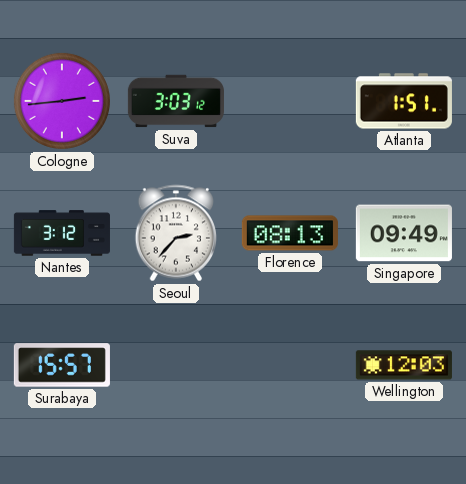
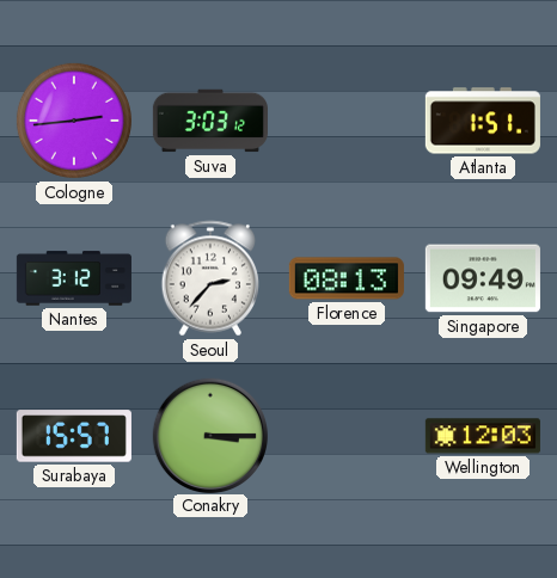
Conakry: none -> 3:15
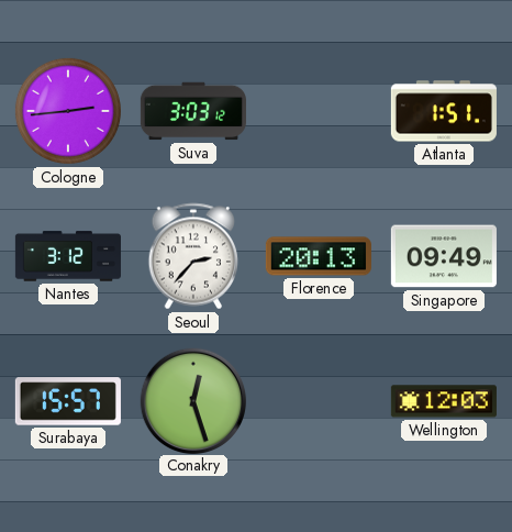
Florence: 08:13 -> 20:13
Conakry: 3:15 -> 12:27
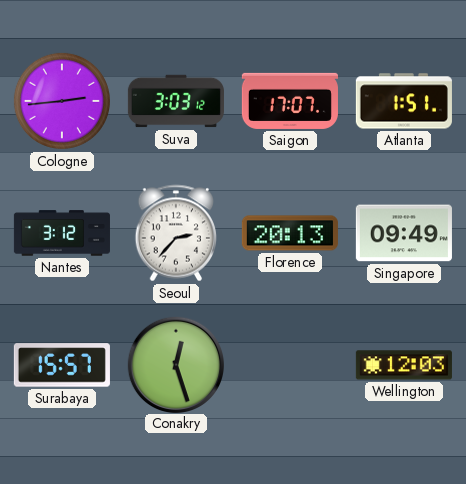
Saigon: none -> 17:07
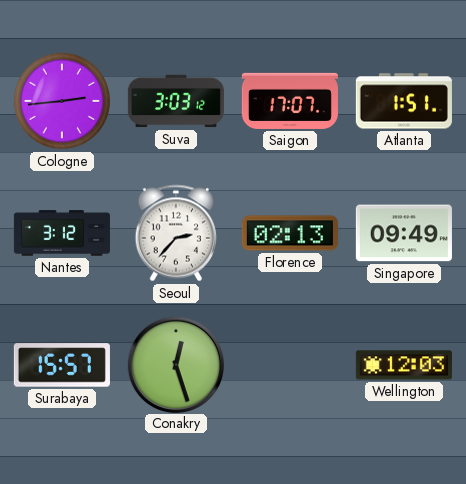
Florence: 20:13 -> 02:13
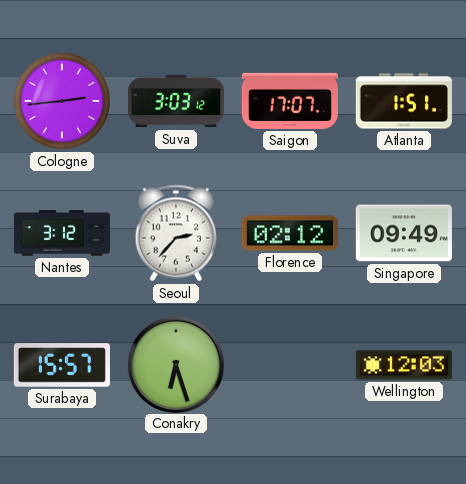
Florence: 02:13 -> 02:12
Conakry: 12:27 -> 6:27
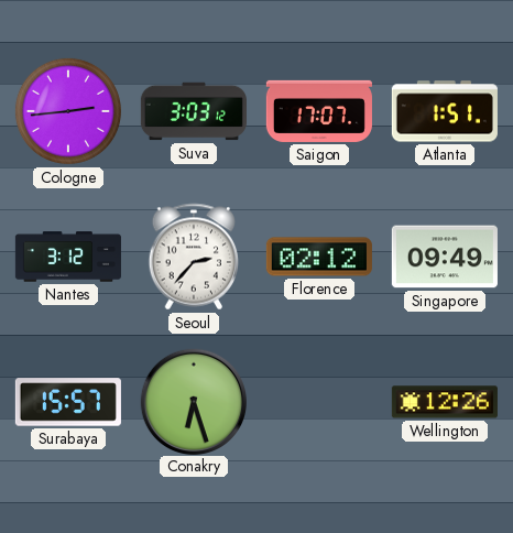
Wellington: 12:03 -> 12:26
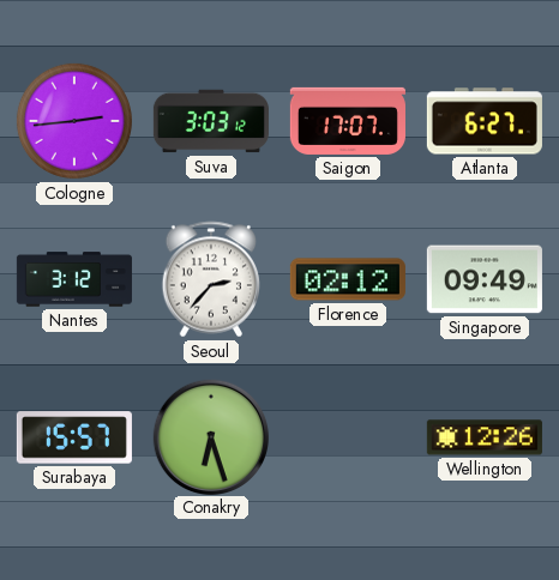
Atlanta: 1:51 -> 6:27
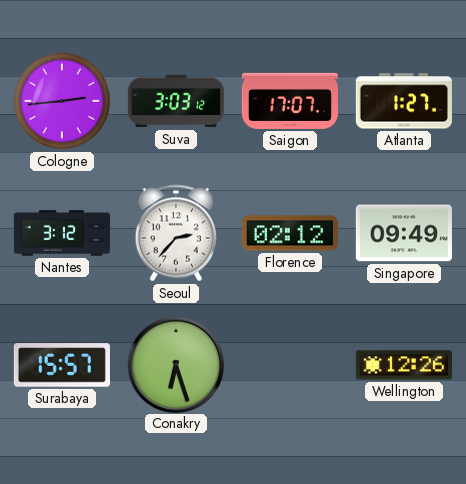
Atlanta: 6:27 -> 1:27
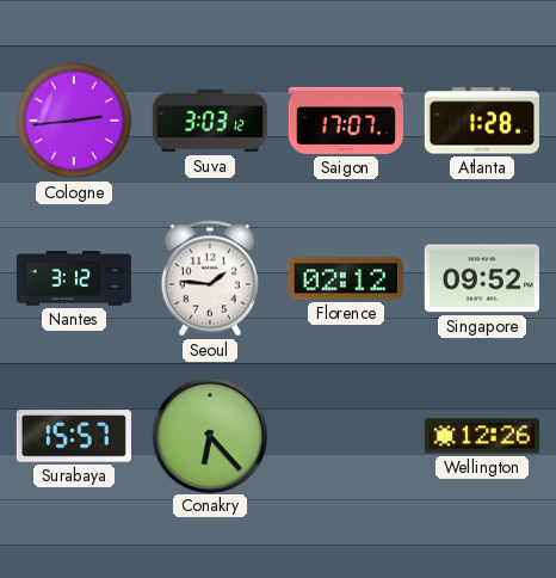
Atlanta: 1:27 -> 1:28
Seoul: 2:37 -> 1:46
Singapore: 09:49 -> 09:52
Conakry: 6:27 -> 6:23
